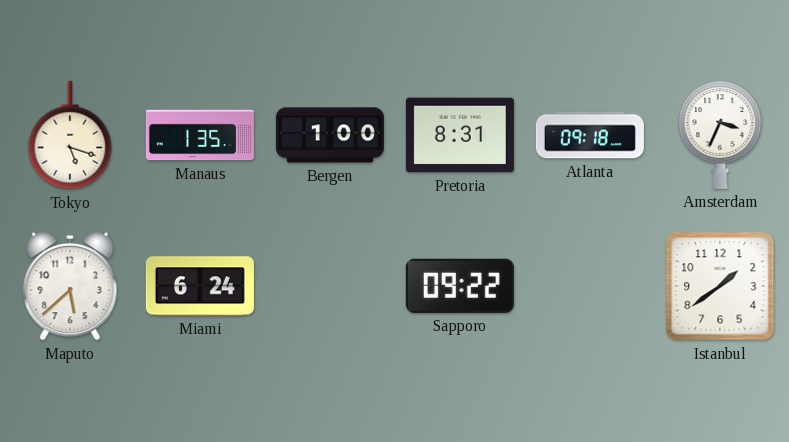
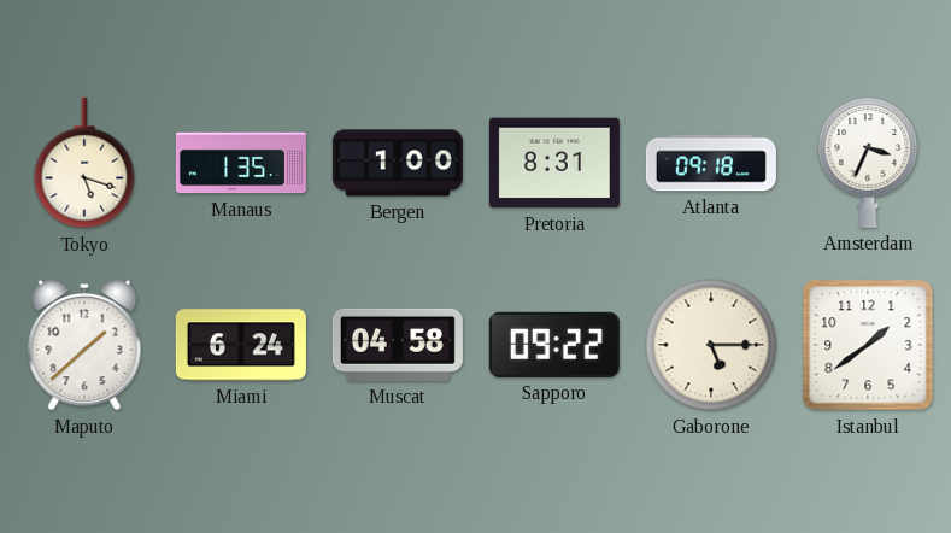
Maputo: 5:38 -> 1:38
Muscat: none -> 04:58
Gaborone: none -> 5:15
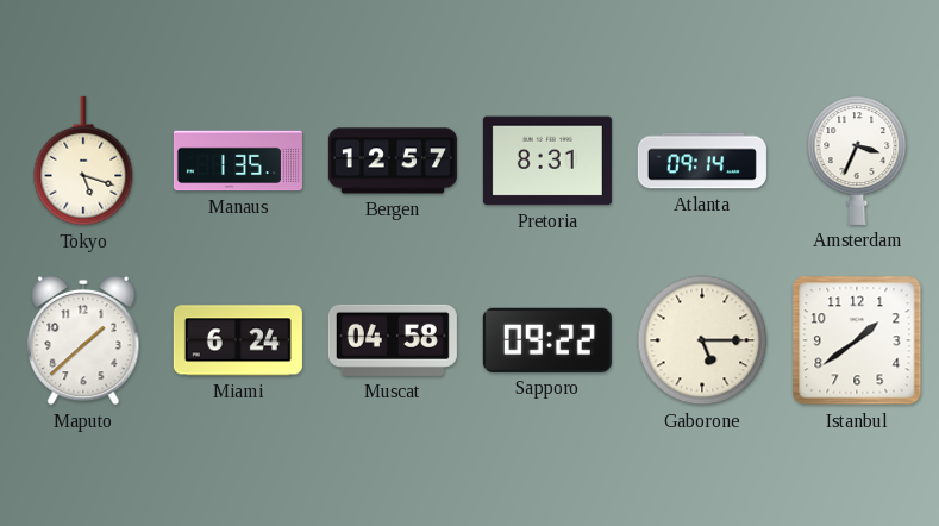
Bergen: 1:00 -> 12:57
Atlanta: 09:18 -> 09:14
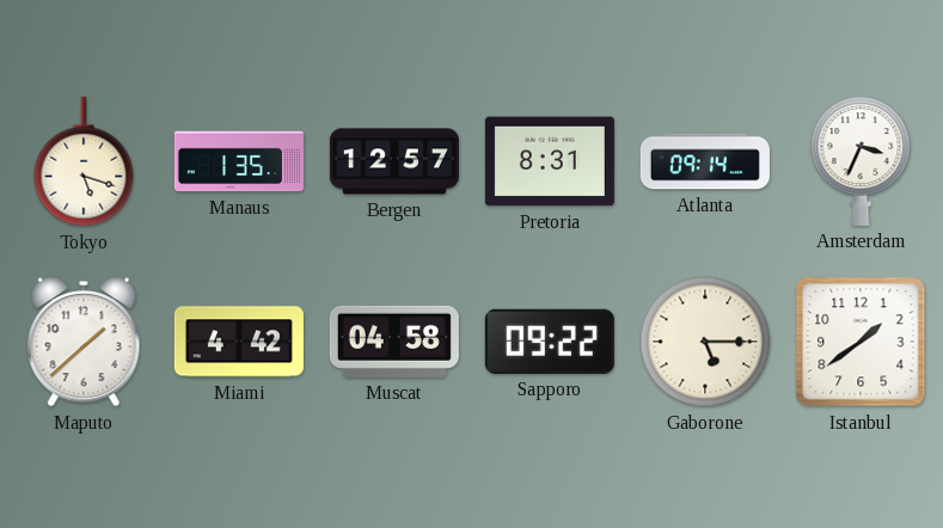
Miami: 6:24 -> 4:42
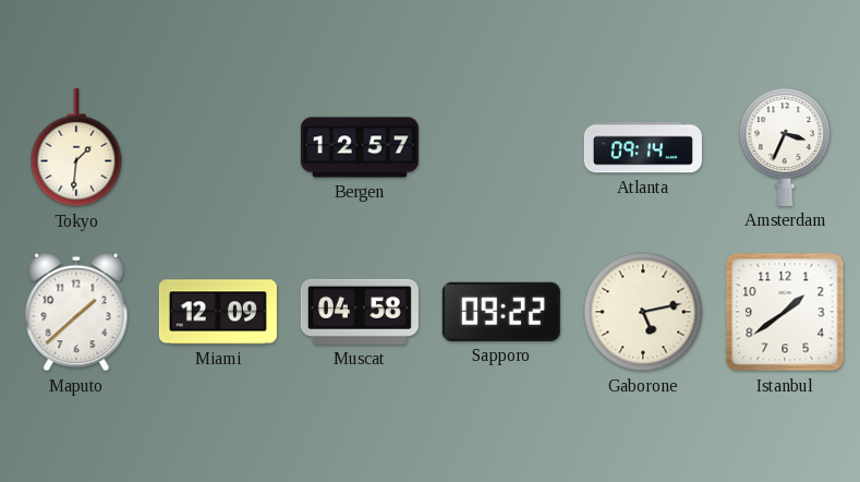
Tokyo: 5:18 -> 1:31
Manaus: 1:35 -> none
Pretoria: 8:31 -> none
Miami: 4:42 -> 12:09
Gaborone: 5:15 -> 5:13
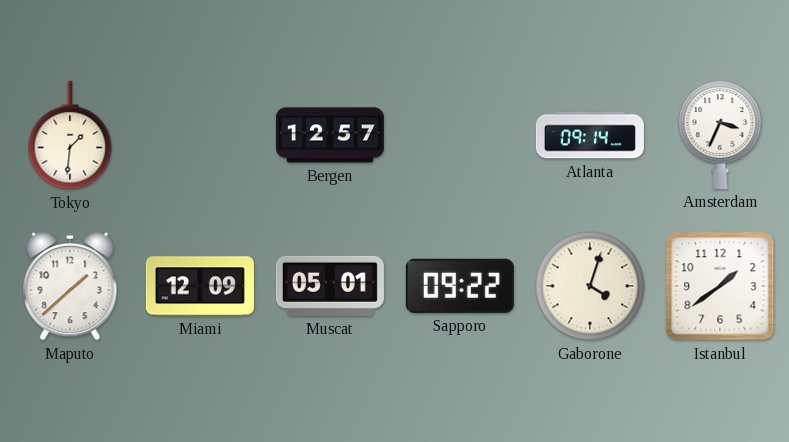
Muscat: 04:58 -> 05:01
Gaborone: 5:13 -> 4:03
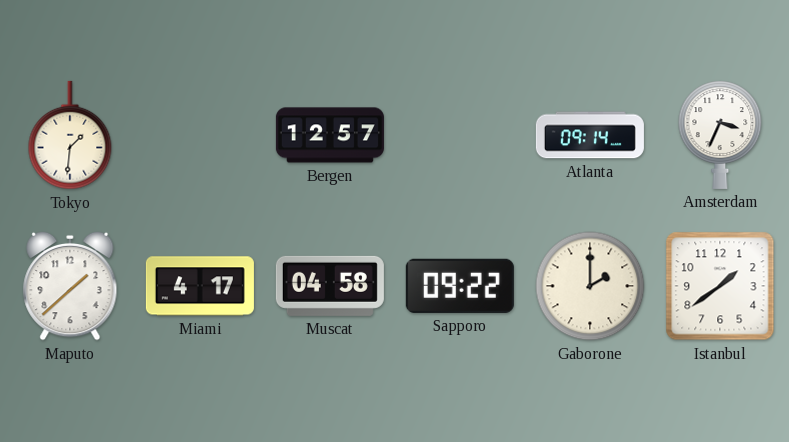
Miami: 12:09 -> 4:17
Muscat: 05:01 -> 04:58
Gaborone: 4:03 -> 2:00
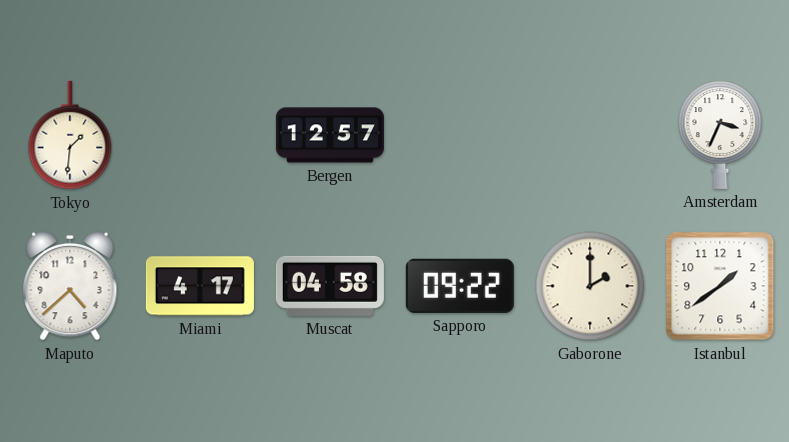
Atlanta: 09:14 -> none
Maputo: 1:38 -> 4:38
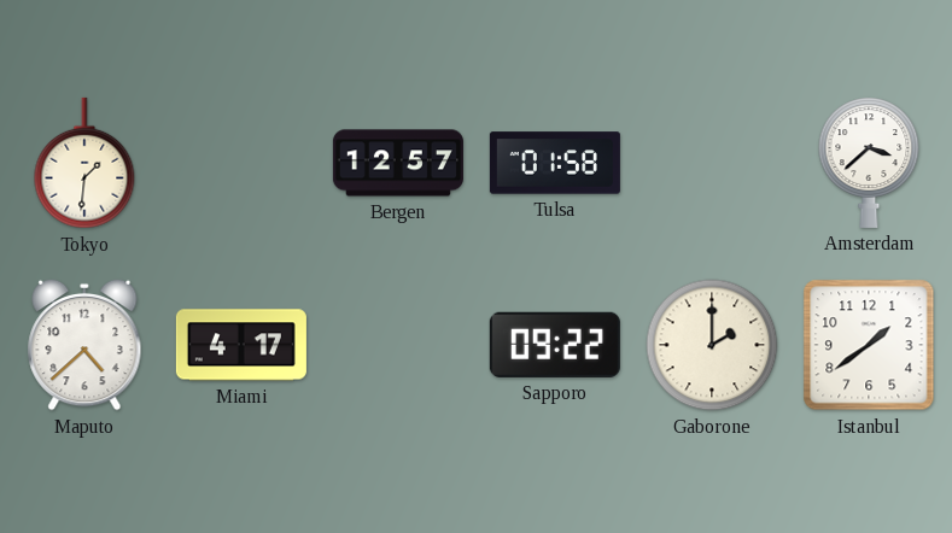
Tulsa: none -> 01:58
Amsterdam: 3:34 -> 3:38
Muscat: 04:58 -> none
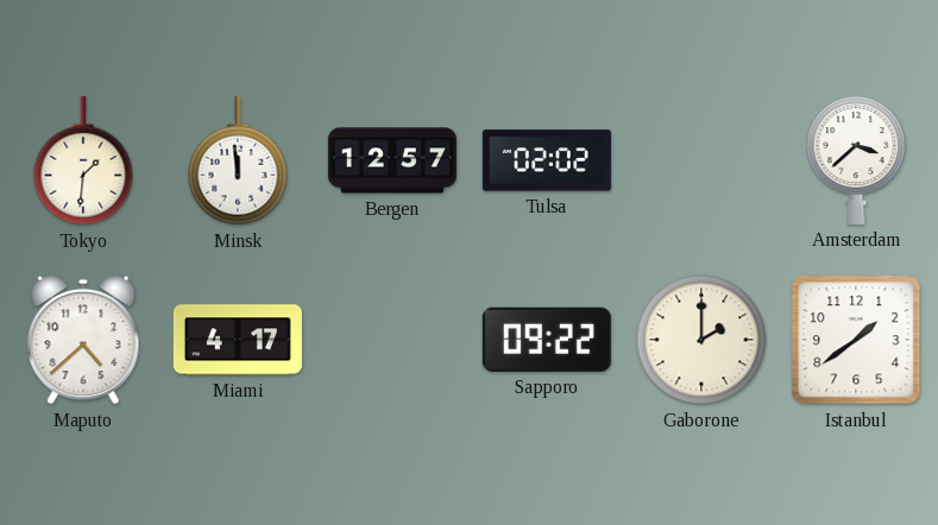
Minsk: none -> 11:59
Tulsa: 01:58 -> 02:02
